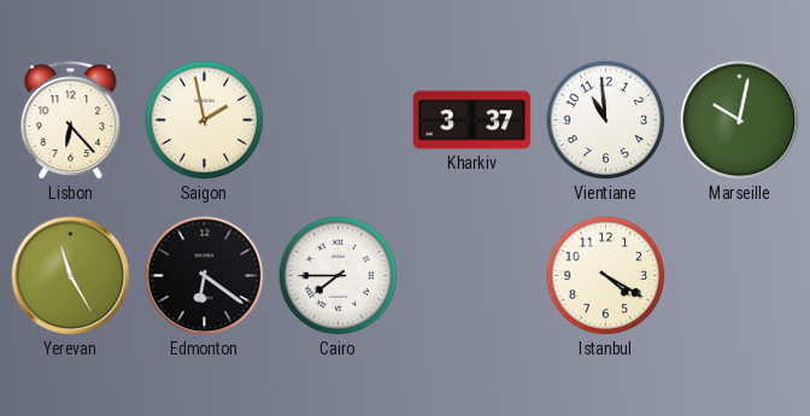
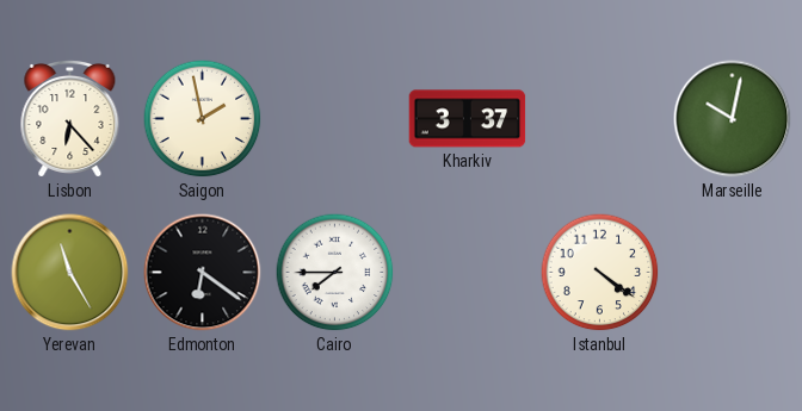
Vientiane: 10:59 -> none
Istanbul: 4:20 -> 4:21
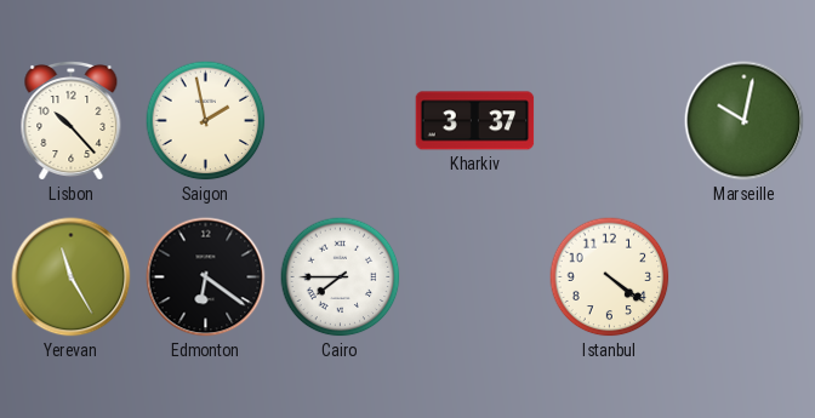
Lisbon: 6:23 -> 10:23
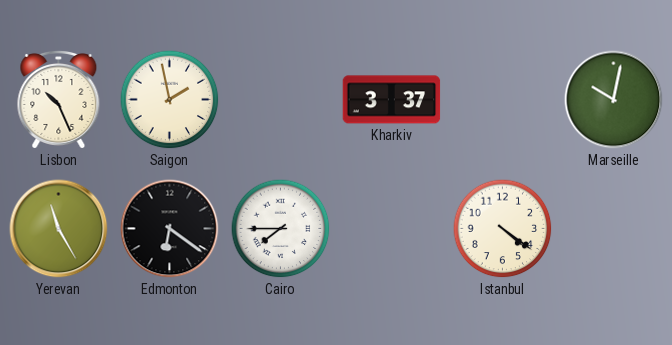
Lisbon: 10:23 -> 10:26
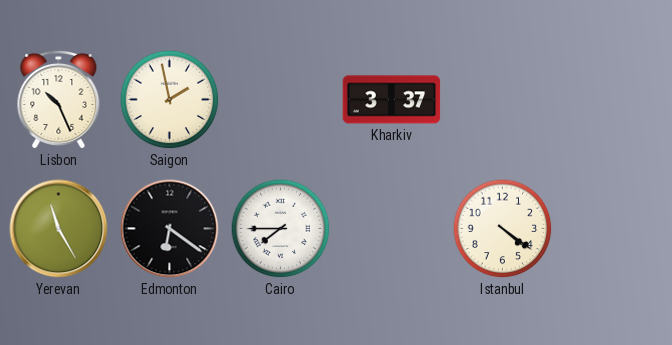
Marseille: 10:02 -> none
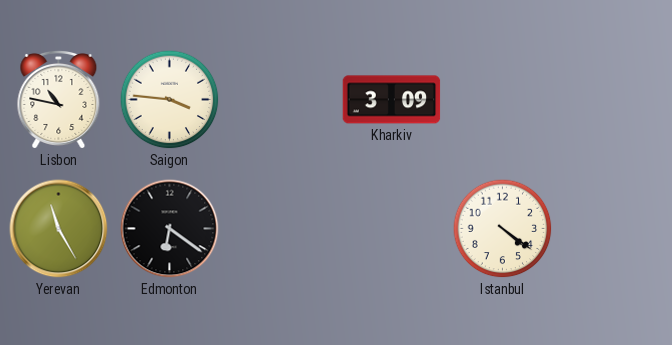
Lisbon: 10:26 -> 10:47
Saigon: 1:58 -> 3:46
Kharkiv: 3:37 -> 3:09
Cairo: 7:45 -> none
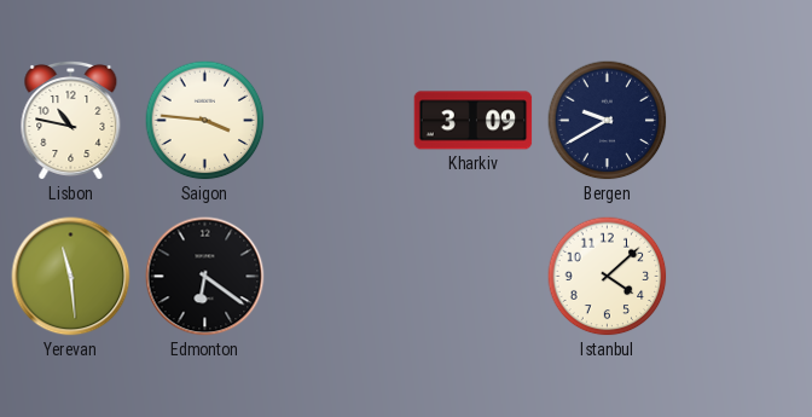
Bergen: none -> 9:40
Yerevan: 11:25 -> 11:29
Istanbul: 4:21 -> 4:08
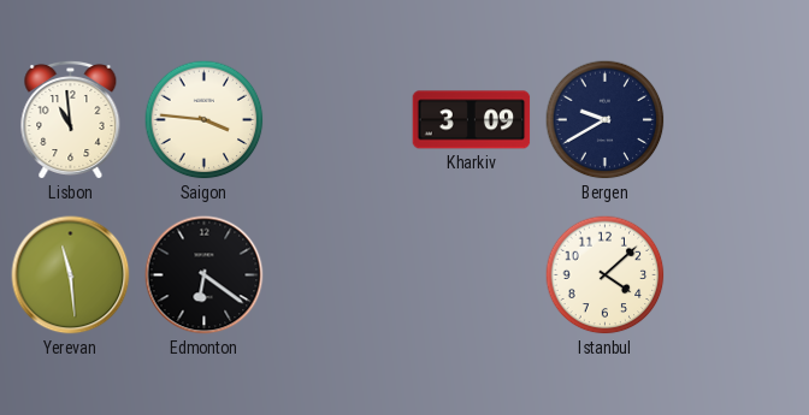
Lisbon: 10:47 -> 10:59
